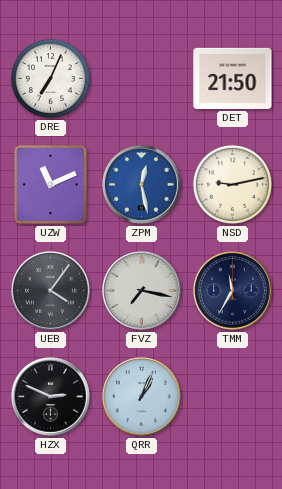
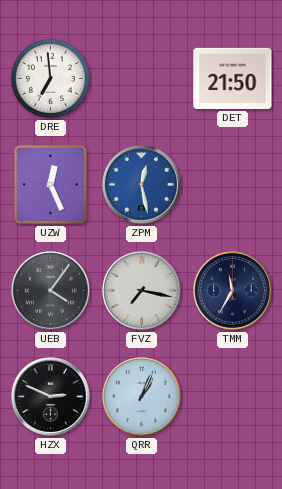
DRE: 7:04 -> 6:59
UZW: 11:11 -> 12:26
NSD: 9:13 -> none
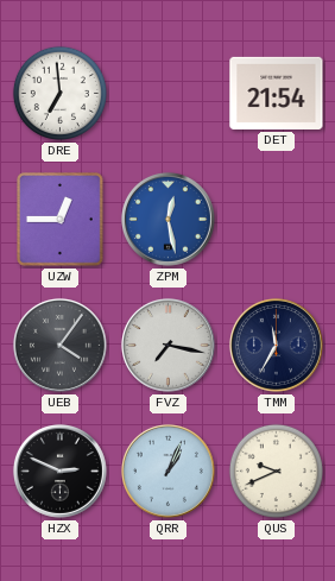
DET: 21:50 -> 21:54
UZW: 12:26 -> 12:45
QUS: none -> 9:41
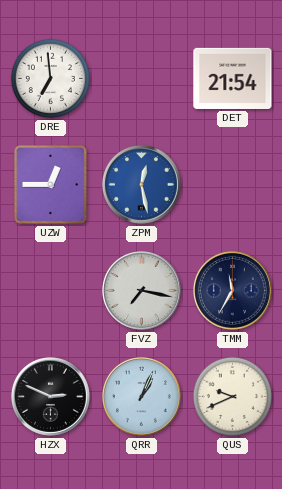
UEB: 4:06 -> none
